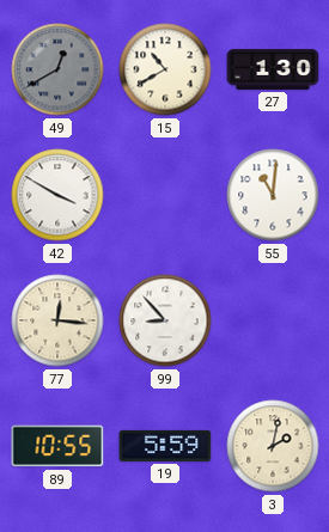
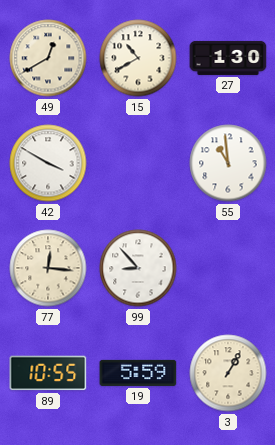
49 dial: grey -> cream
55: 11:01 -> 10:59
3: 2:02 -> 1:05
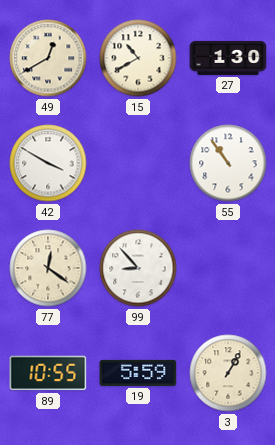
55: 10:59 -> 10:54
77: 12:16 -> 12:21
